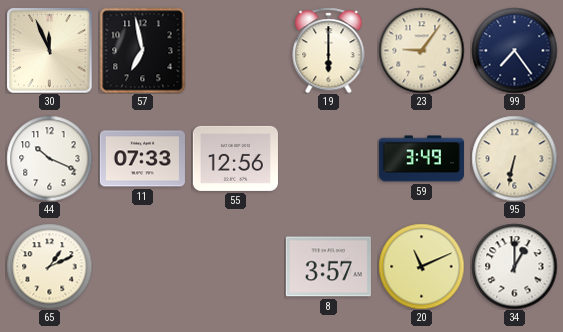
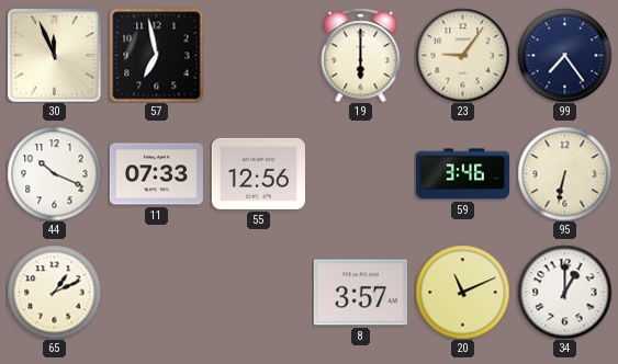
59: 3:49 -> 3:46
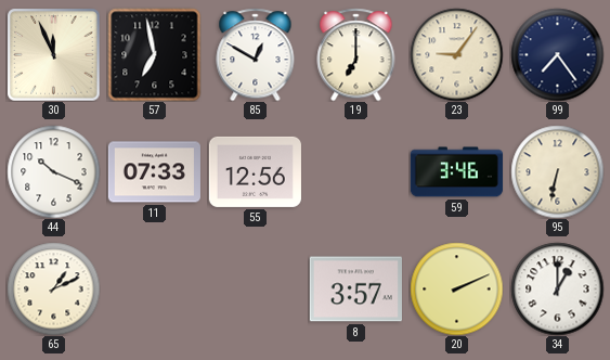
85: none -> 12:50
19: 6:00 -> 7:00
20: 11:11 -> 2:11
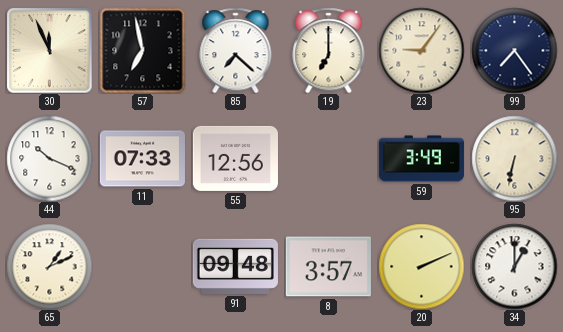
85: 12:50 -> 7:22
59: 3:46 -> 3:49
91: none -> 09:48
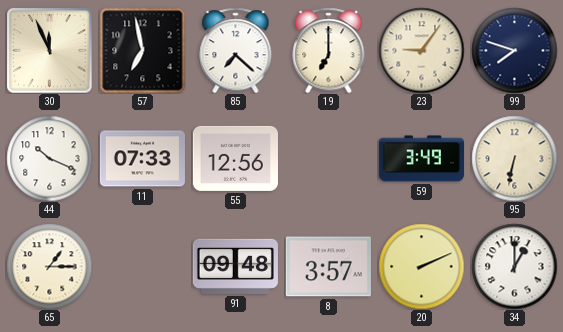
99: 7:24 -> 7:48
65: 1:11 -> 1:15
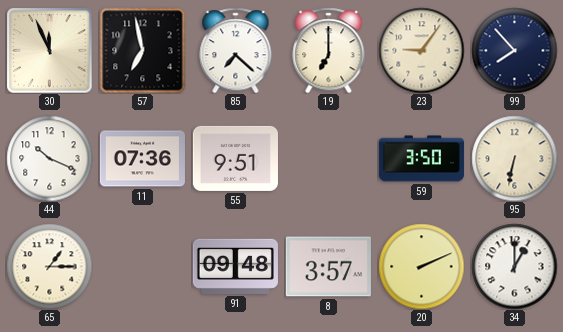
99: 7:48 -> 7:53
11: 07:33 -> 07:36
55: 12:56 -> 9:51
59: 3:49 -> 3:50
